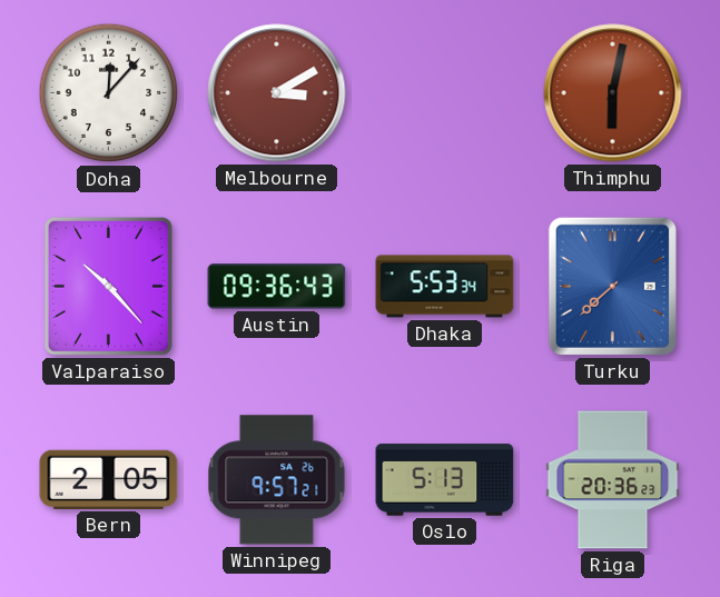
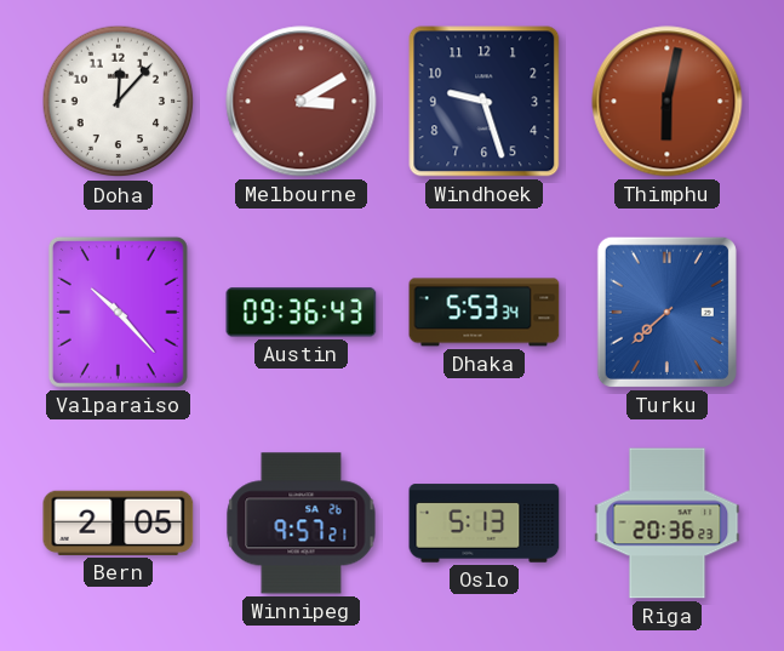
Windhoek: none -> 9:27
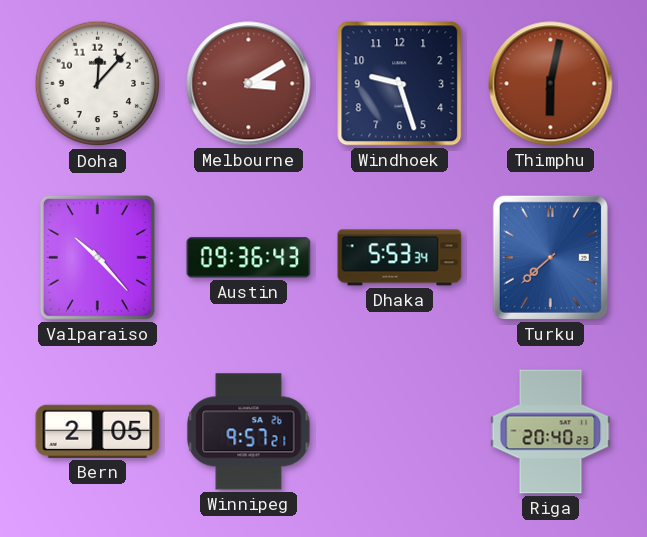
Oslo: 5:13 -> none
Riga: 20:36 -> 20:40
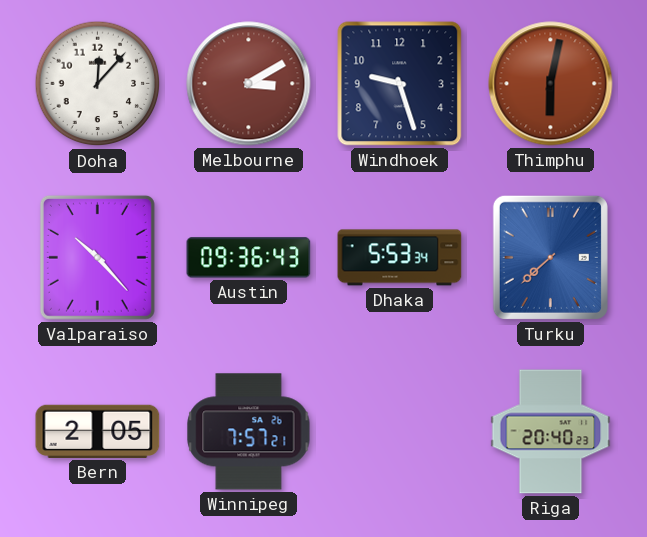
Winnipeg: 9:57 -> 7:57
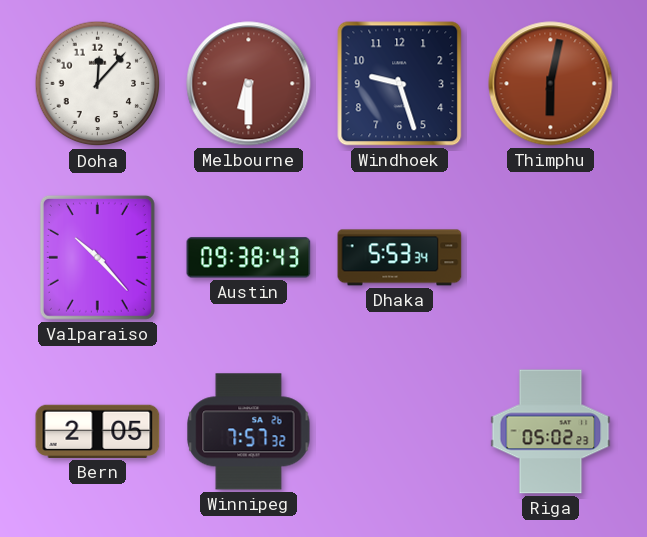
Melbourne: 3:10 -> 6:30
Austin: 09:36 -> 09:38
Turku: 7:38 -> none
Winnipeg: 7:57:21 -> 7:57:32
Riga: 20:40 -> 05:02
